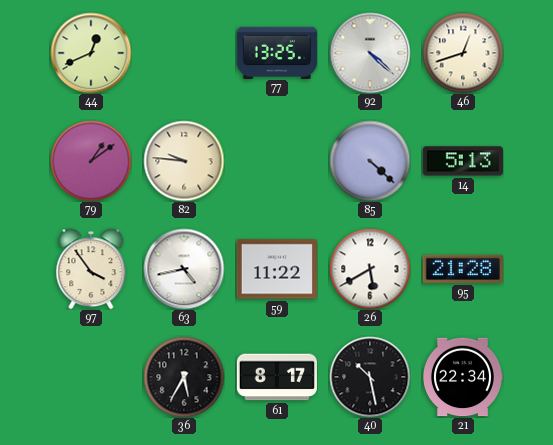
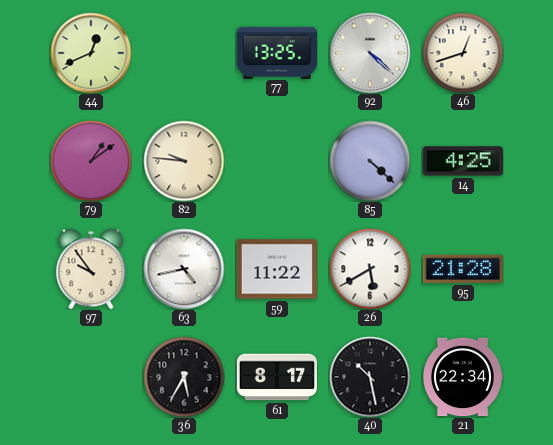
14: 5:13 -> 4:25
97: 3:54 -> 9:54
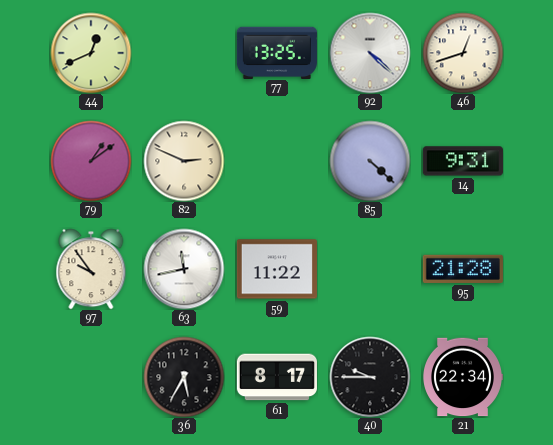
82: 9:46 -> 2:49
14: 4:25 -> 9:31
63: 4:43 -> 11:43
26: 5:40 -> none
40: 10:28 -> 9:45
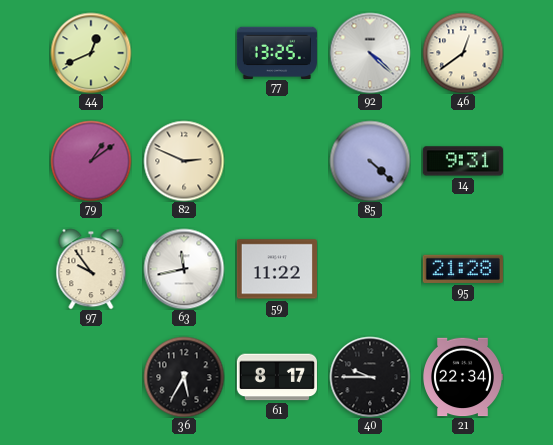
46: 12:42 -> 12:39
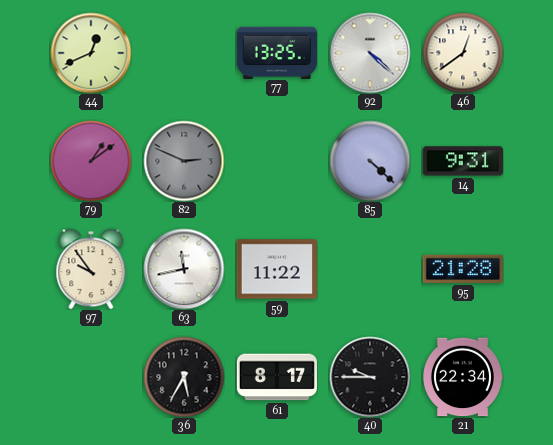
82 dial: cream -> grey
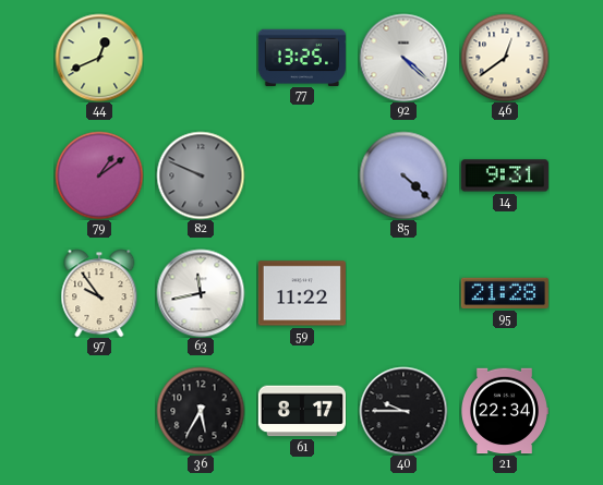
82: 2:49 -> 9:49
